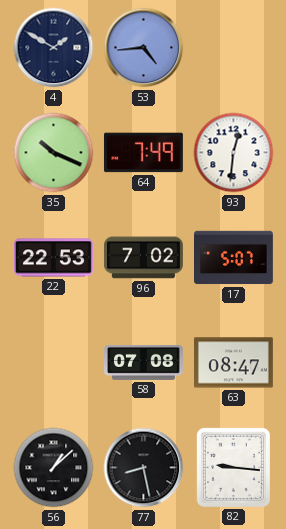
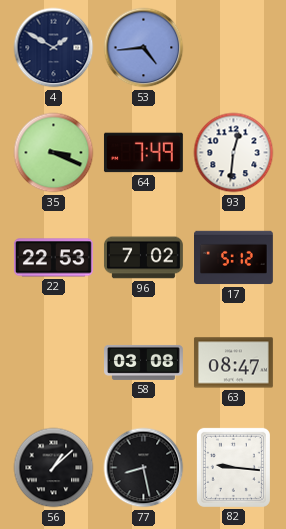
35: 10:19 -> 3:19
17: 5:07 -> 5:12
58: 07:08 -> 03:08
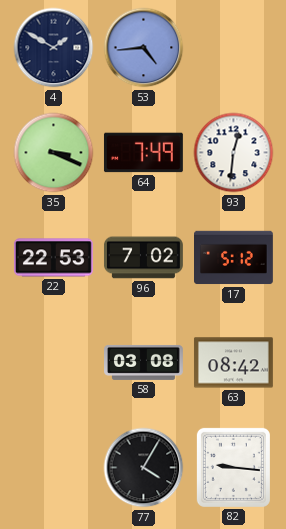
63: 08:47 -> 08:42
56: 1:08 -> none
77: 8:28 -> 4:05
